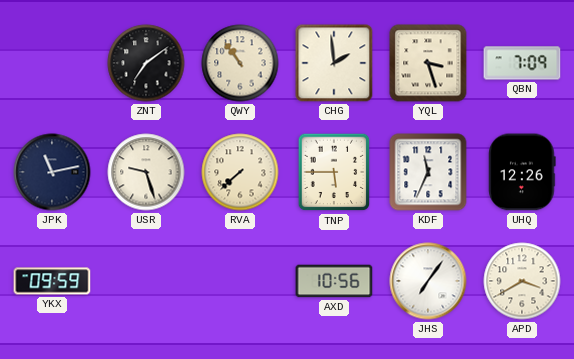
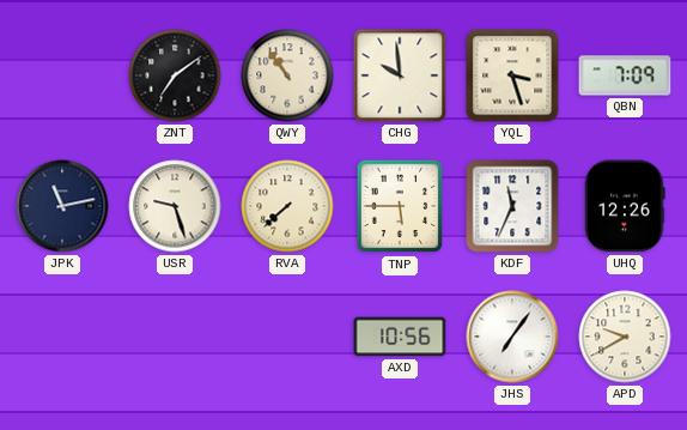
CHG: 1:59 -> 9:59
YKX: 09:59 -> none
APD: 3:40 -> 9:40
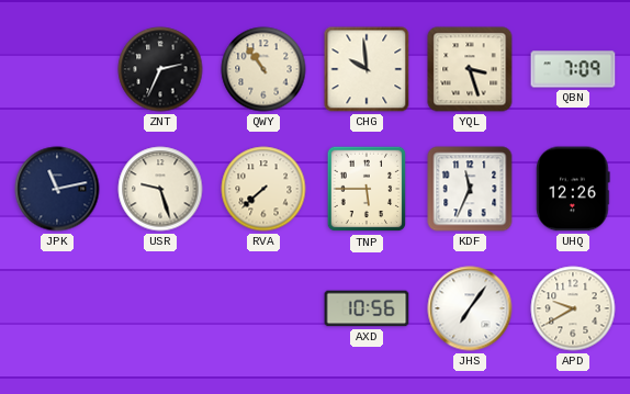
ZNT: 7:09 -> 2:34
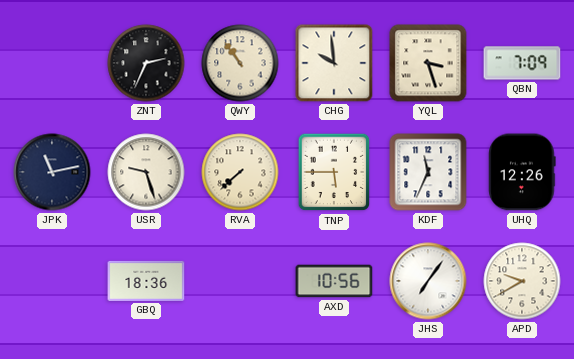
GBQ: none -> 18:36
